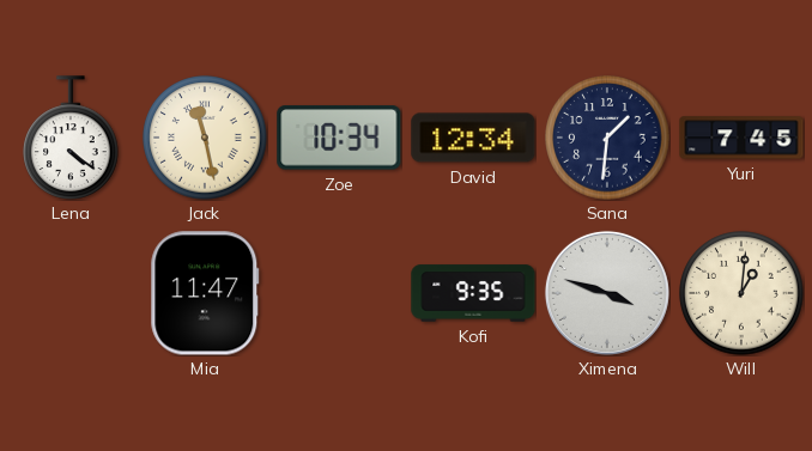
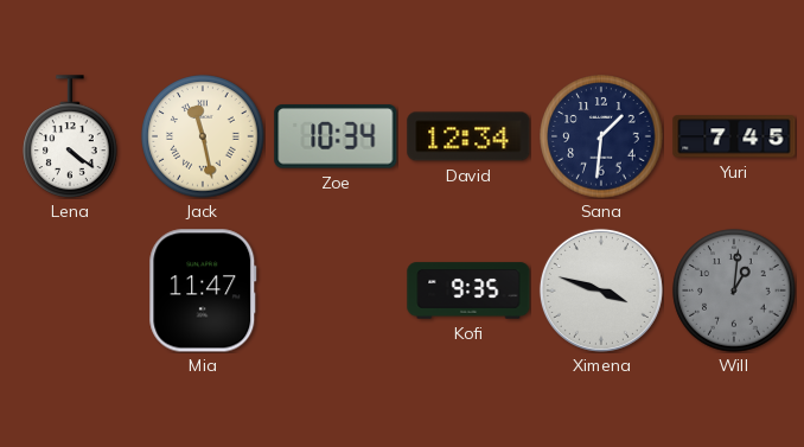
Will dial: cream -> grey
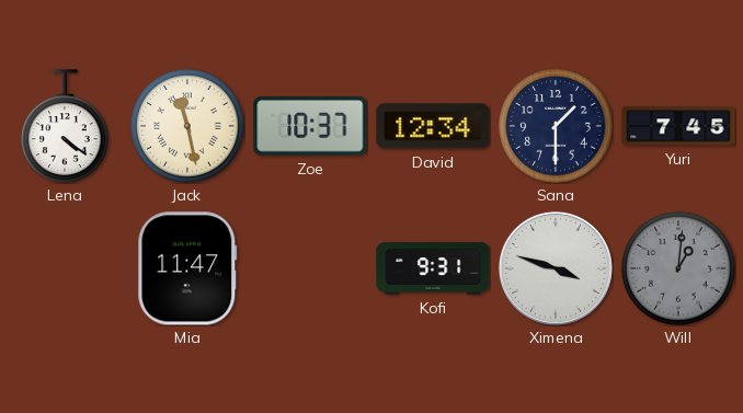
Zoe: 10:34 -> 10:37
Sana: 1:31 -> 1:30
Kofi: 9:35 -> 9:31
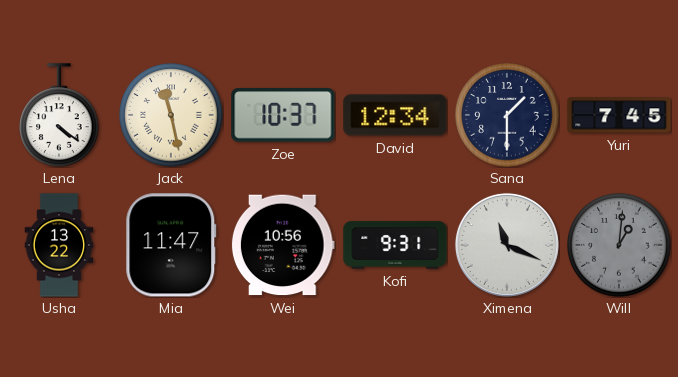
Usha: none -> 13:22
Wei: none -> 10:56
Ximena: 3:48 -> 11:19
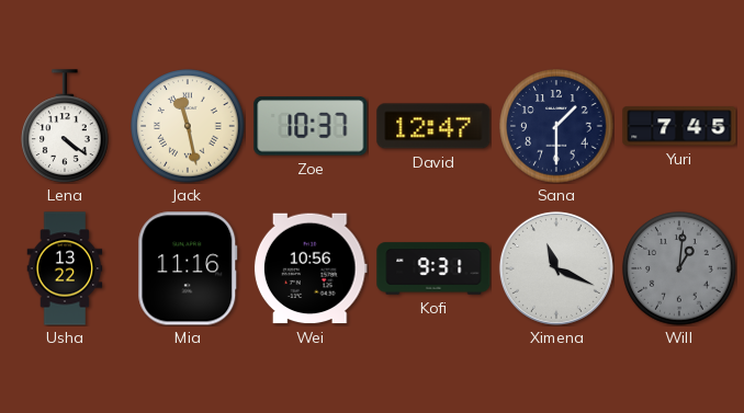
David: 12:34 -> 12:47
Mia: 11:47 -> 11:16
